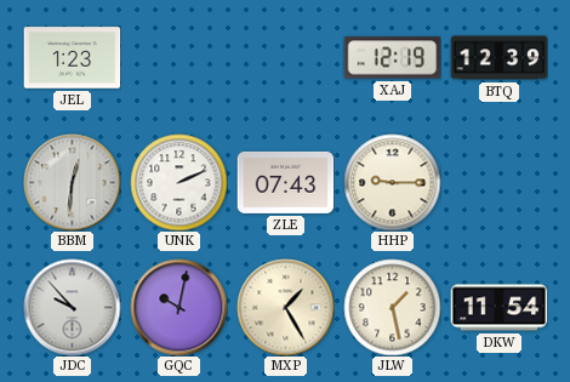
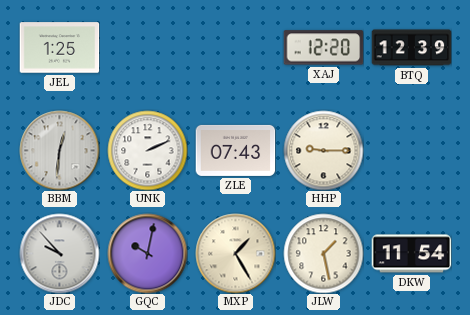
JEL: 1:23 -> 1:25
XAJ: 12:19 -> 12:20
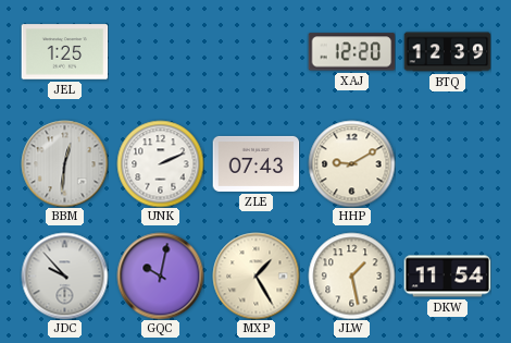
HHP: 9:15 -> 9:10
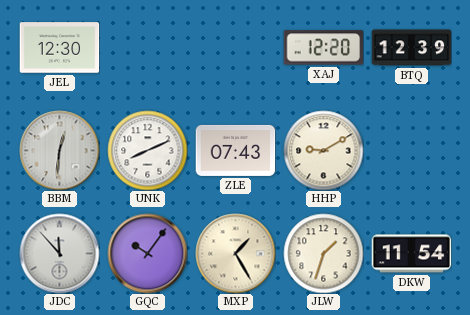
JEL: 1:25 -> 12:30
UNK: 2:11 -> 8:11
JDC: 9:53 -> 11:53
GQC: 10:02 -> 10:06
JLW: 1:28 -> 1:33
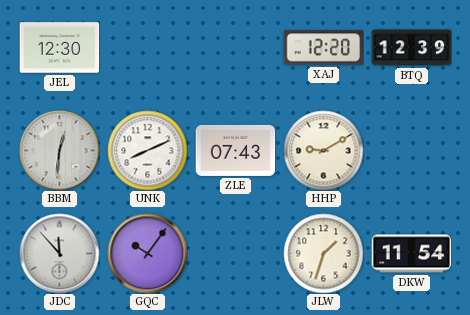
MXP: 1:25 -> none
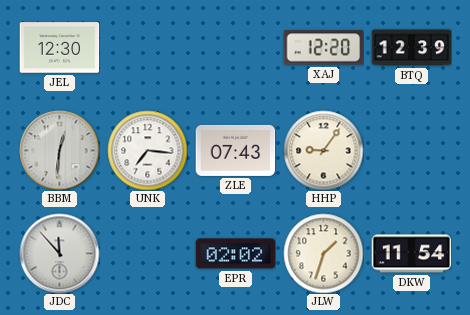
UNK: 8:11 -> 7:16
HHP: 9:10 -> 9:06
GQC: 10:06 -> none
EPR: none -> 02:02
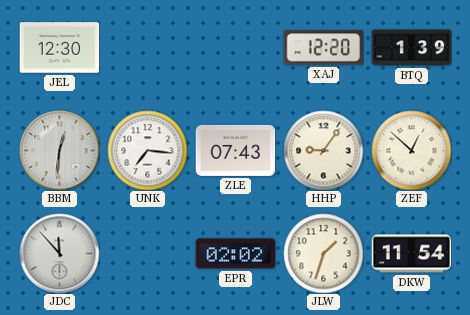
BTQ: 12:39 -> 1:39
ZEF: none -> 12:52
